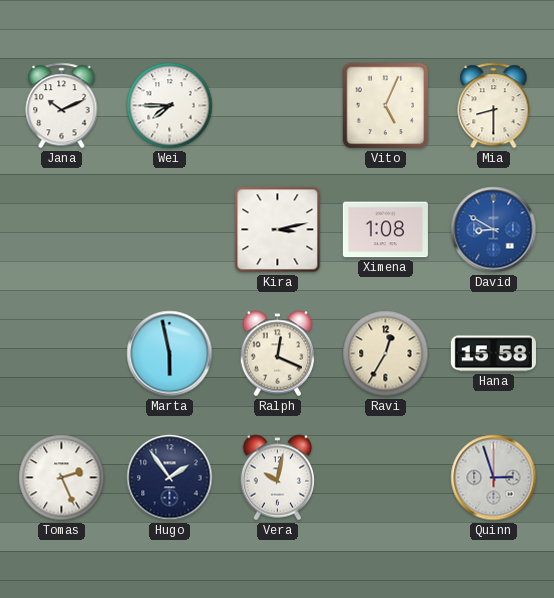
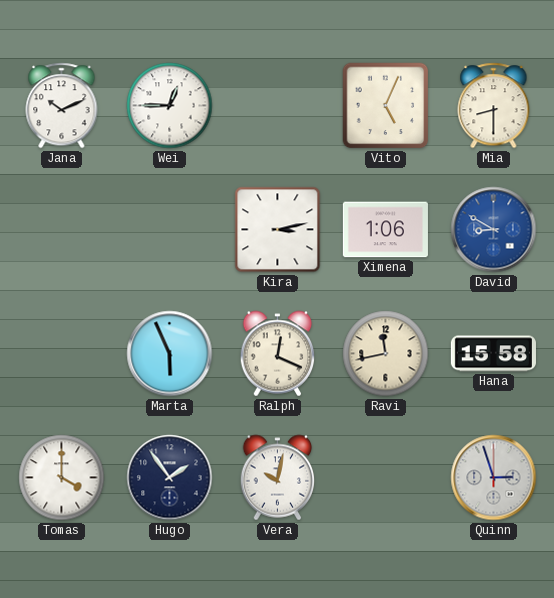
Wei: 7:45 -> 12:45
Ximena: 1:08 -> 1:06
Marta: 5:58 -> 5:56
Ravi: 12:35 -> 11:43
Tomas: 2:26 -> 4:00
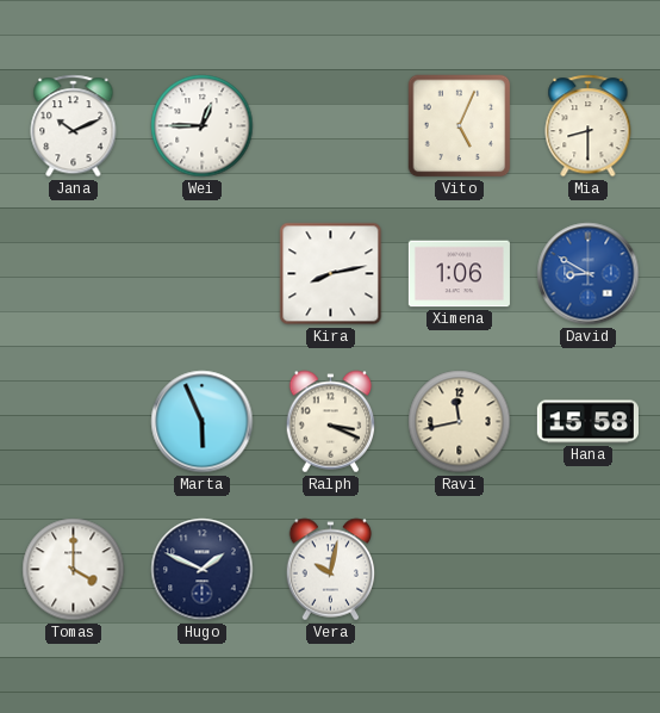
Kira: 3:13 -> 8:13
Ralph: 12:19 -> 3:19
Hugo: 1:54 -> 1:49
Quinn: 2:57 -> none
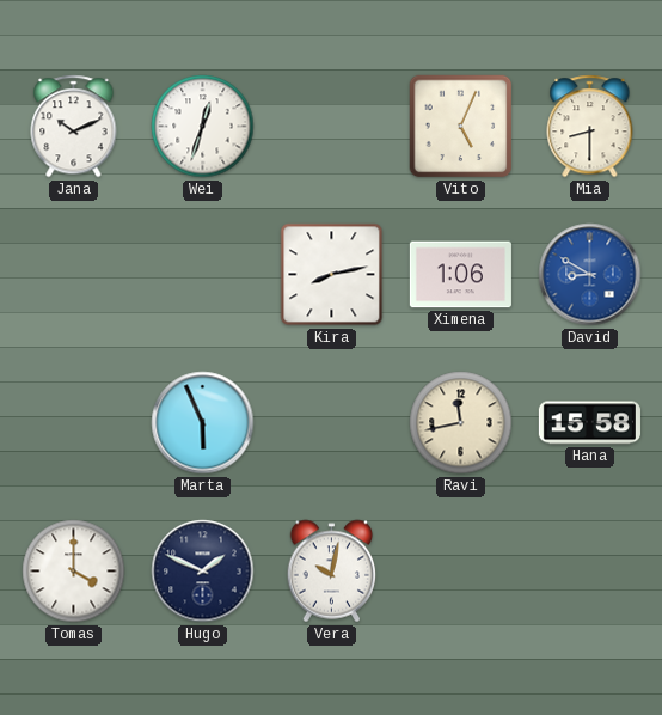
Wei: 12:45 -> 12:33
Ralph: 3:19 -> none
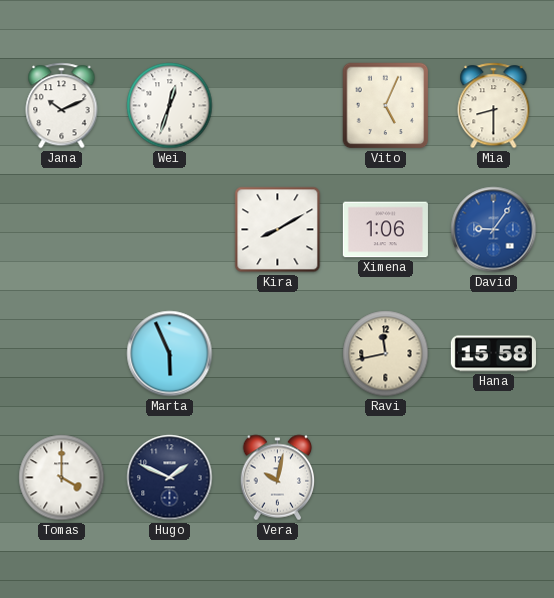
Kira: 8:13 -> 8:10
David: 8:50 -> 9:06
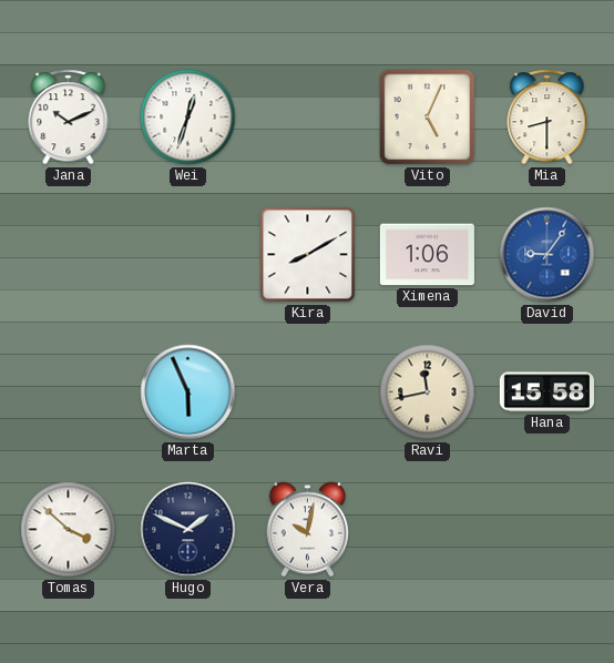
Tomas: 4:00 -> 3:52
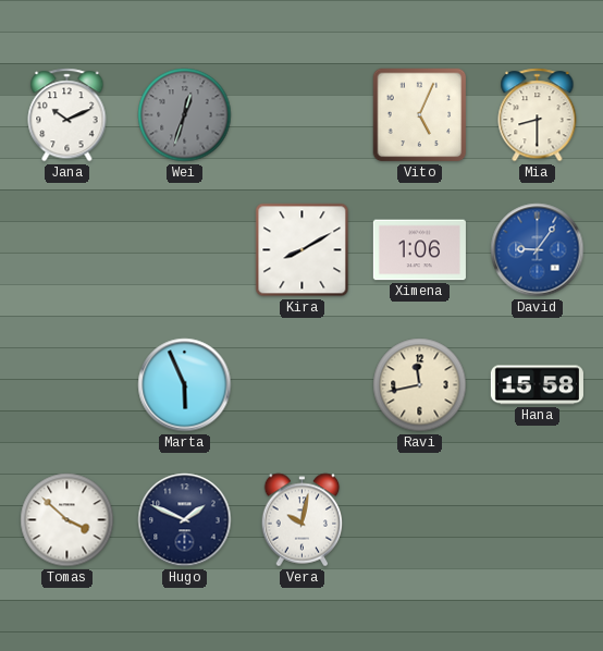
Wei dial: white -> grey
